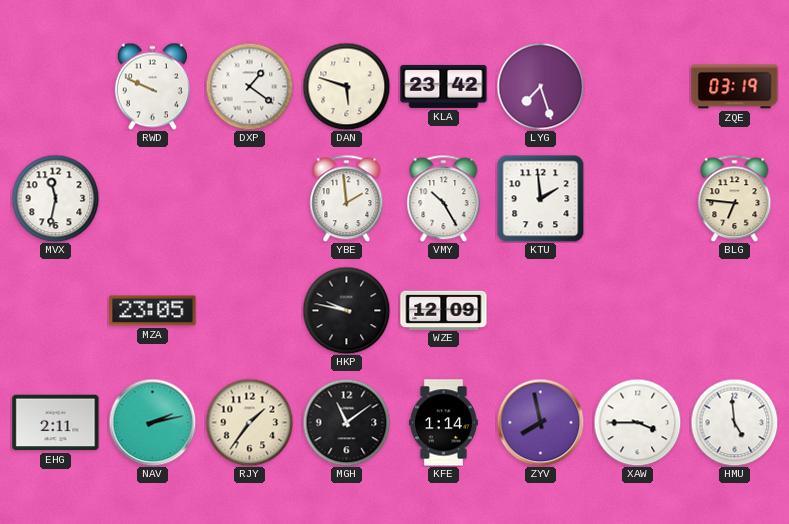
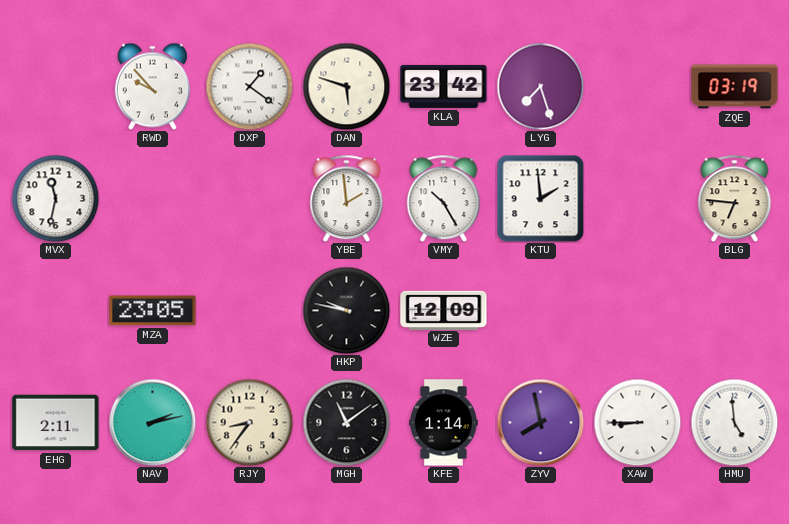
RWD: 9:49 -> 9:53
RJY: 1:36 -> 8:36
XAW: 3:45 -> 8:45
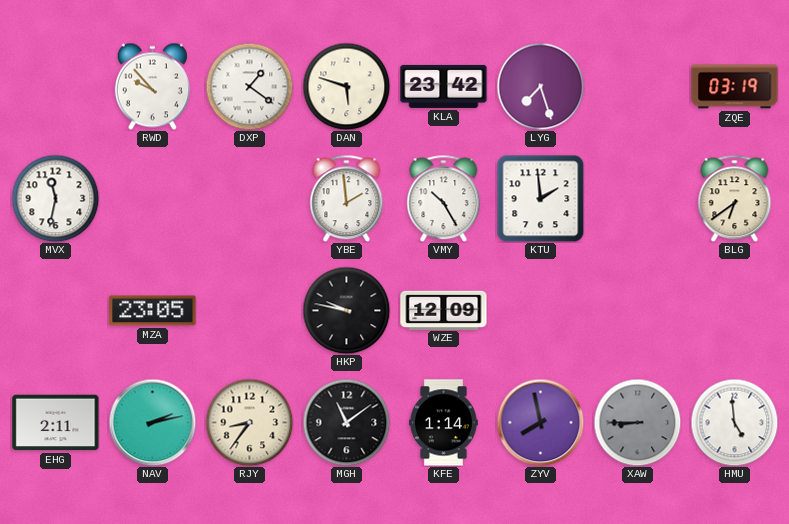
BLG: 6:46 -> 6:39
XAW dial: white -> grey
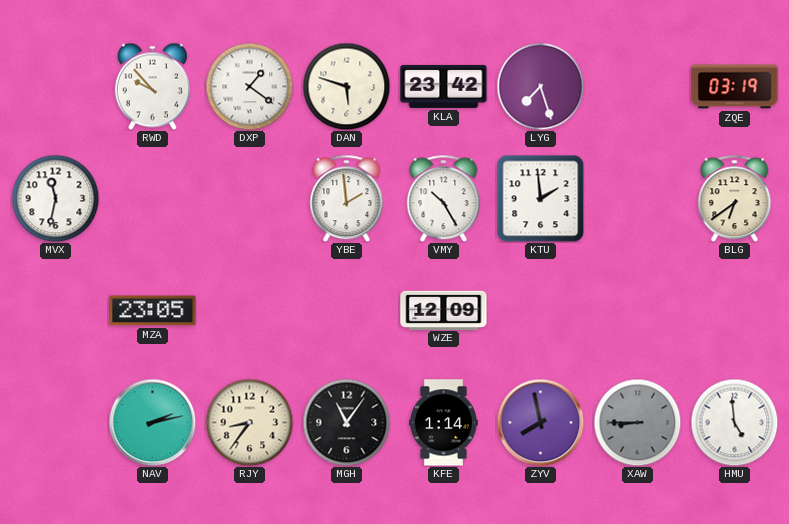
HKP: 9:47 -> none
EHG: 2:11 -> none
MGH: 11:09 -> 11:06
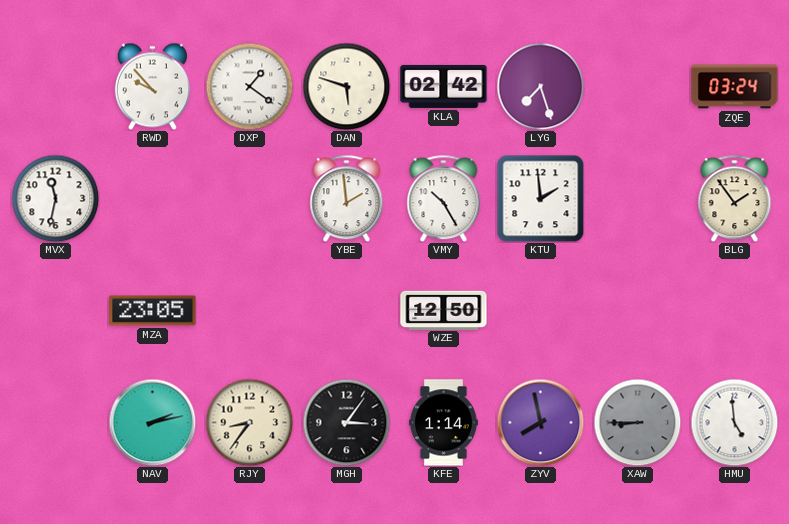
KLA: 23:42 -> 02:42
ZQE: 03:19 -> 03:24
BLG: 6:39 -> 1:54
WZE: 12:09 -> 12:50
MGH: 11:06 -> 3:06
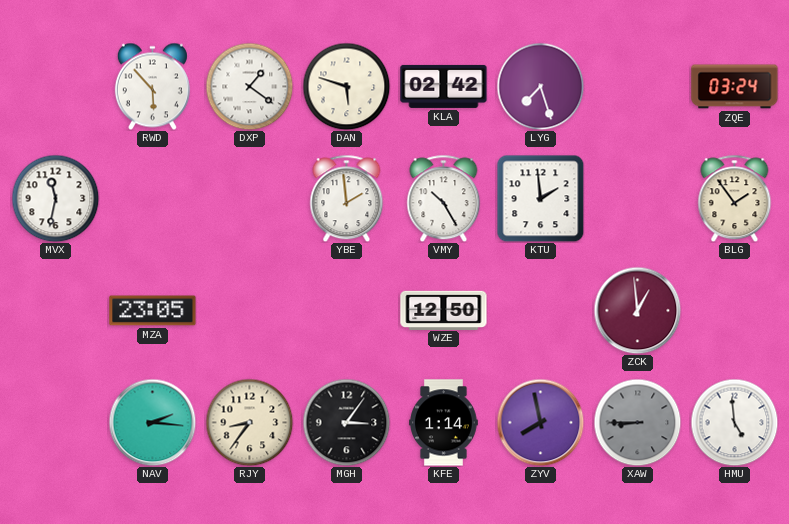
RWD: 9:53 -> 5:53
ZCK: none -> 12:59
NAV: 2:13 -> 2:16
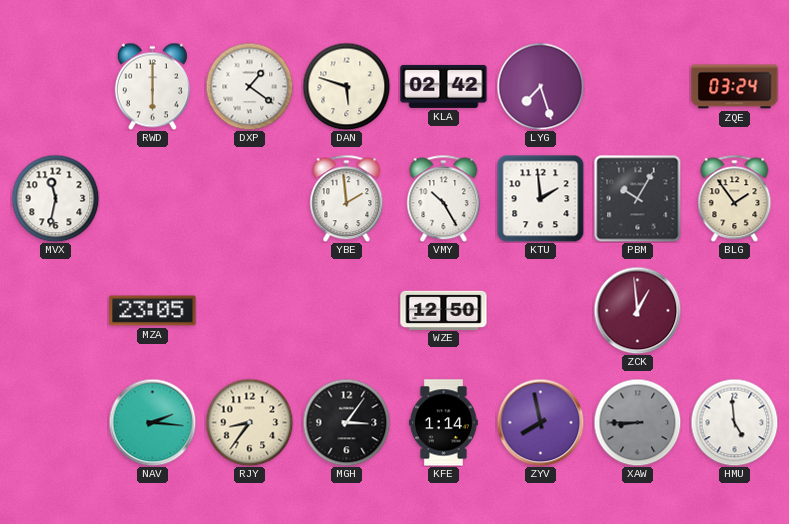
RWD: 5:53 -> 6:00
PBM: none -> 10:05
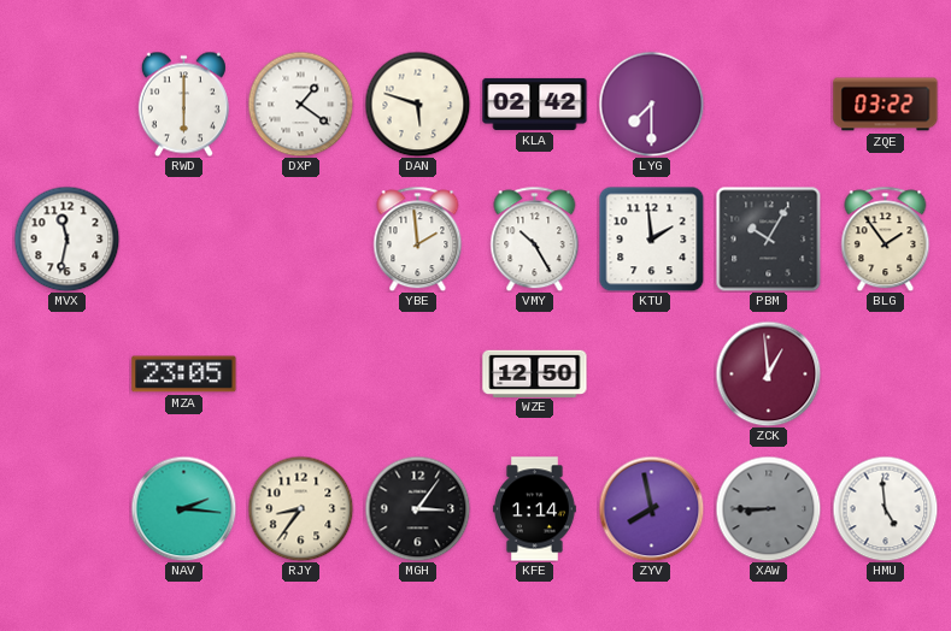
LYG: 7:27 -> 7:30
ZQE: 03:24 -> 03:22
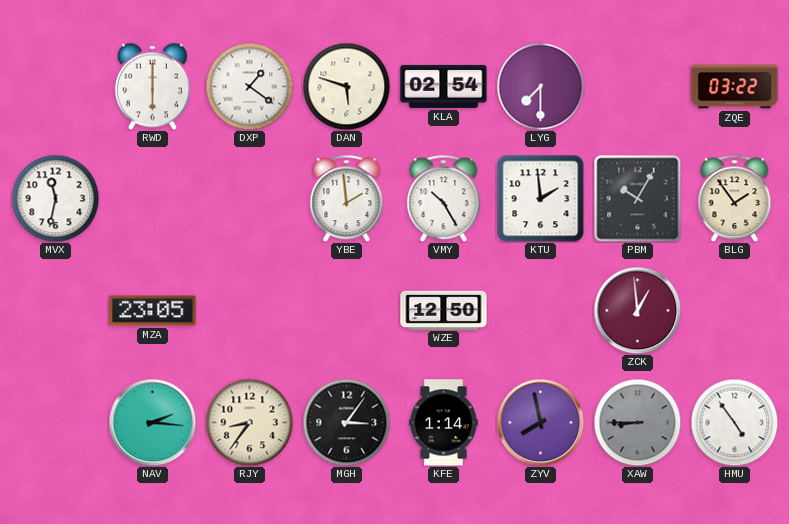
KLA: 02:42 -> 02:54
HMU: 4:59 -> 4:54
